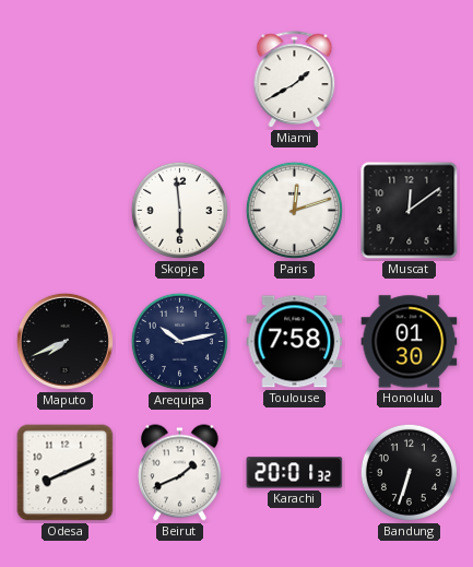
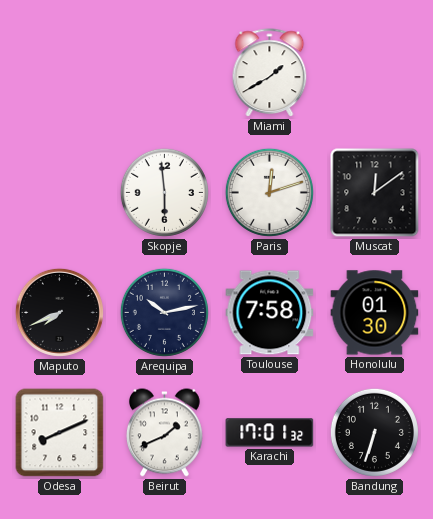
Karachi: 20:01 -> 17:01
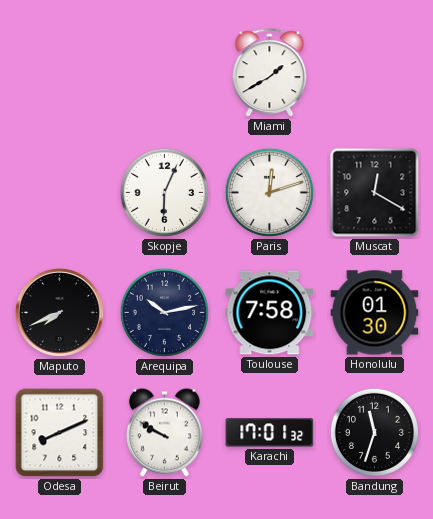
Skopje: 5:59 -> 6:04
Muscat: 12:09 -> 12:20
Beirut: 1:41 -> 9:50
Bandung: 6:33 -> 11:33
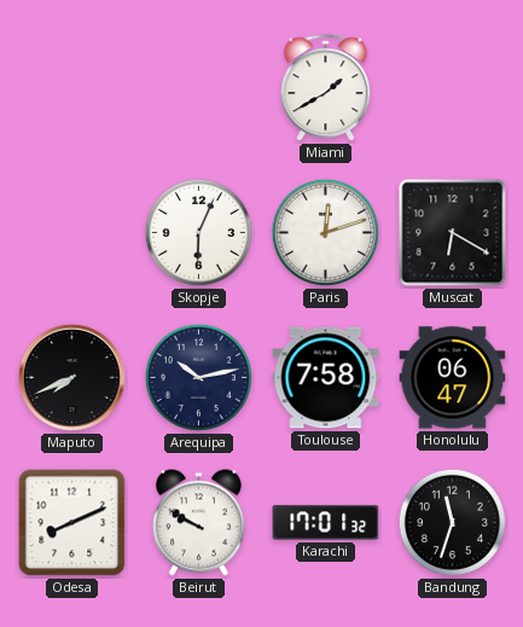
Muscat: 12:20 -> 6:20
Honolulu: 01:30 -> 06:47
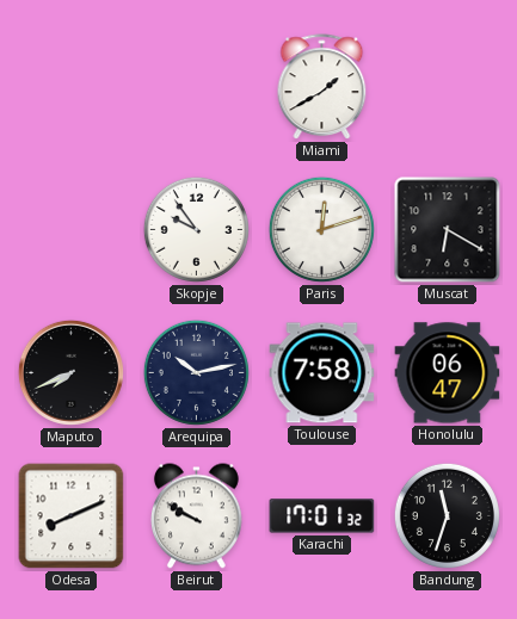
Skopje: 6:04 -> 9:54
